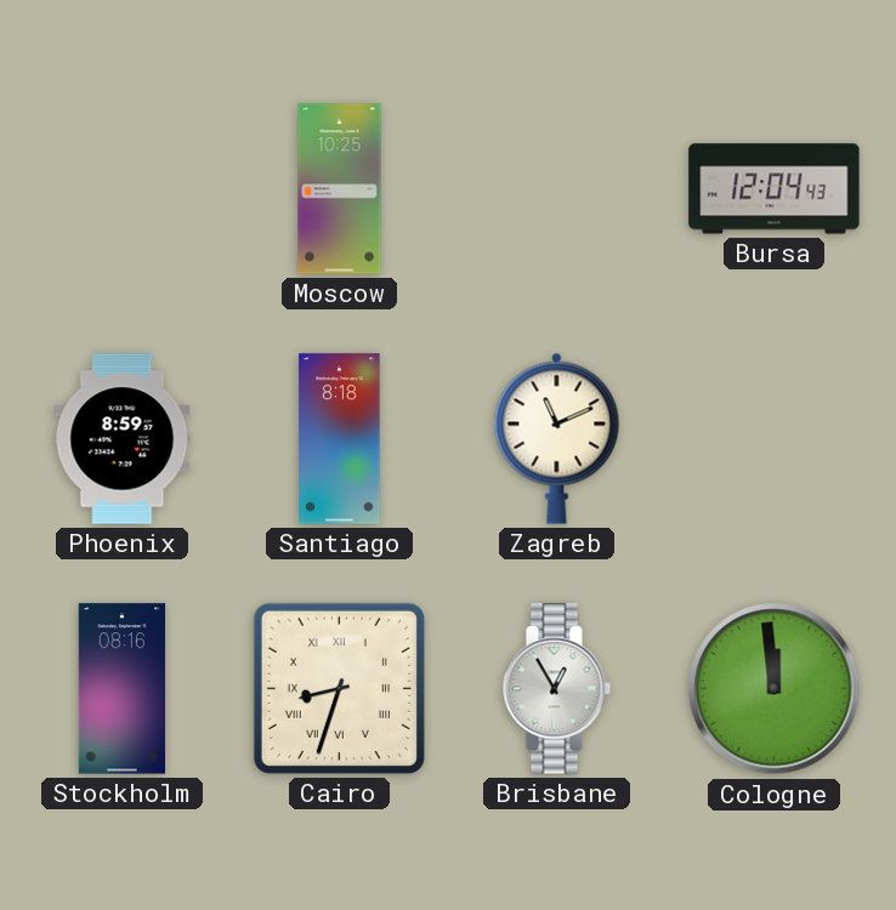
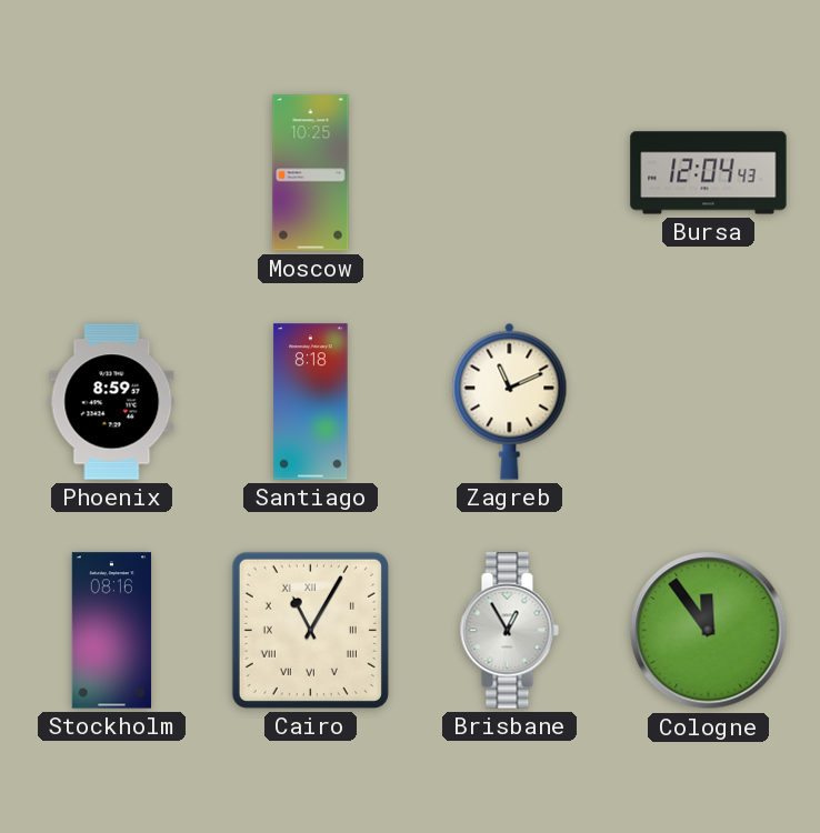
Cairo: 8:33 -> 11:05
Cologne: 11:59 -> 11:54
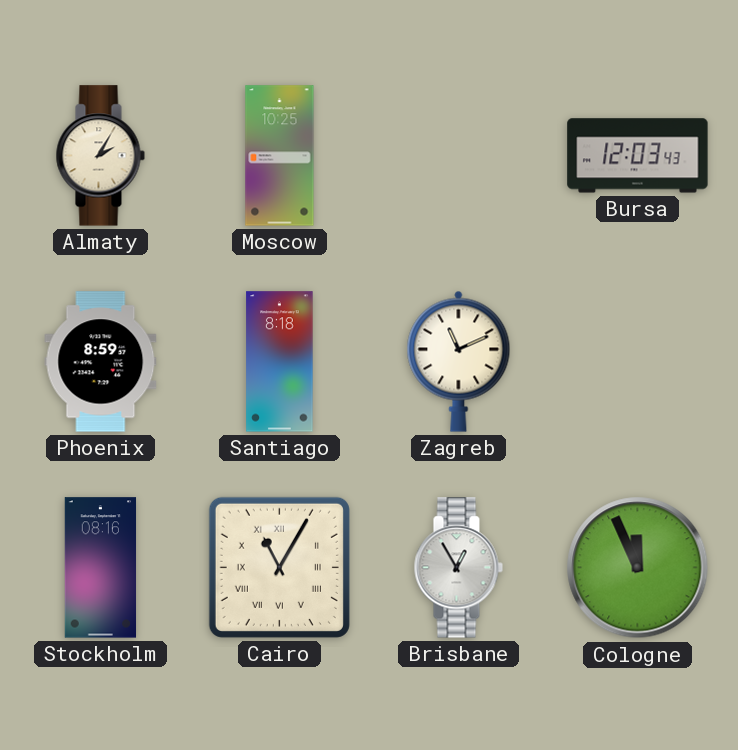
Almaty: none -> 2:05
Bursa: 12:04 -> 12:03
Cologne: 11:54 -> 11:56
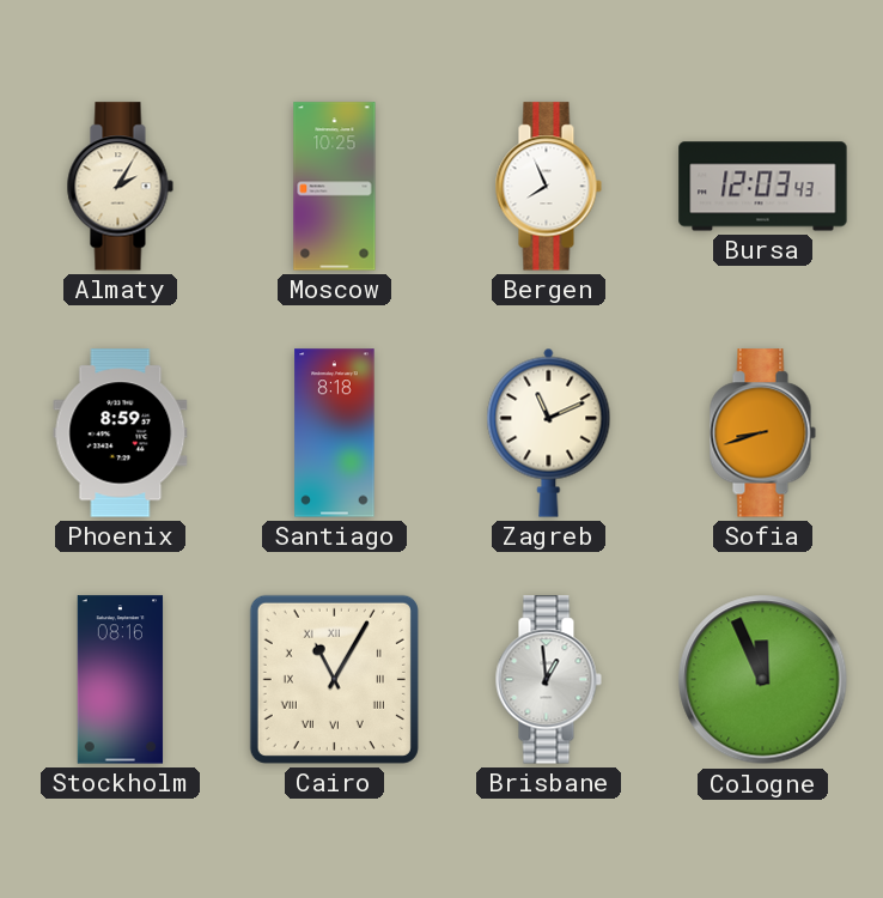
Bergen: none -> 7:56
Sofia: none -> 8:42
Brisbane: 12:55 -> 12:59
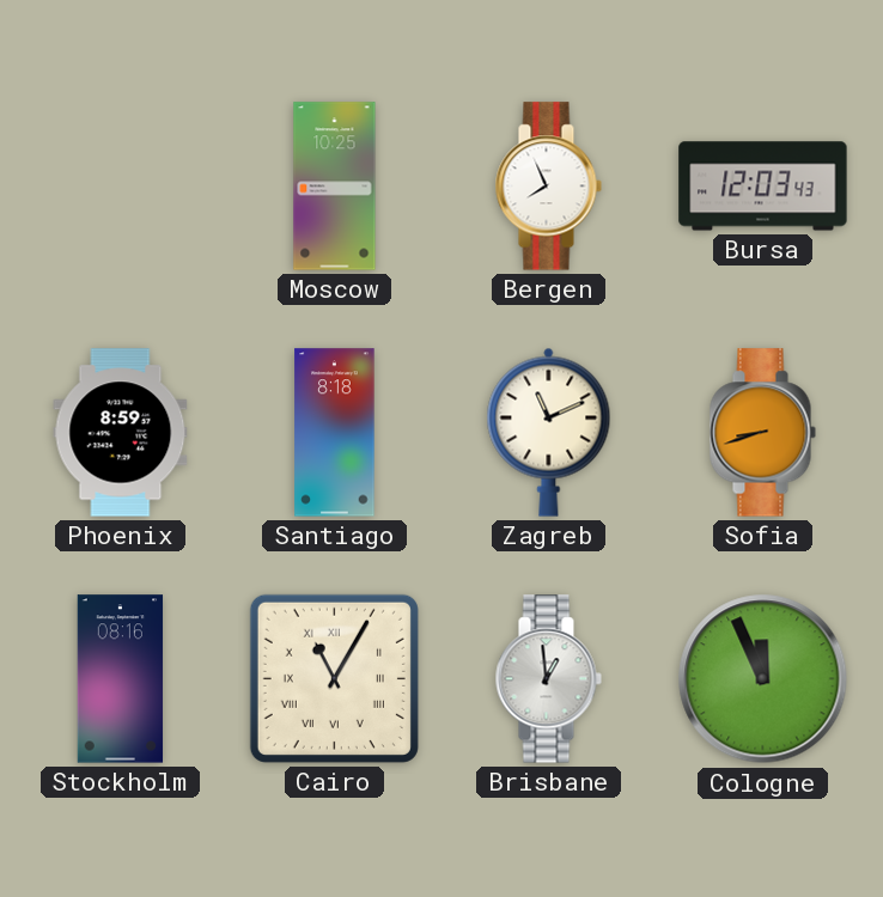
Almaty: 2:05 -> none
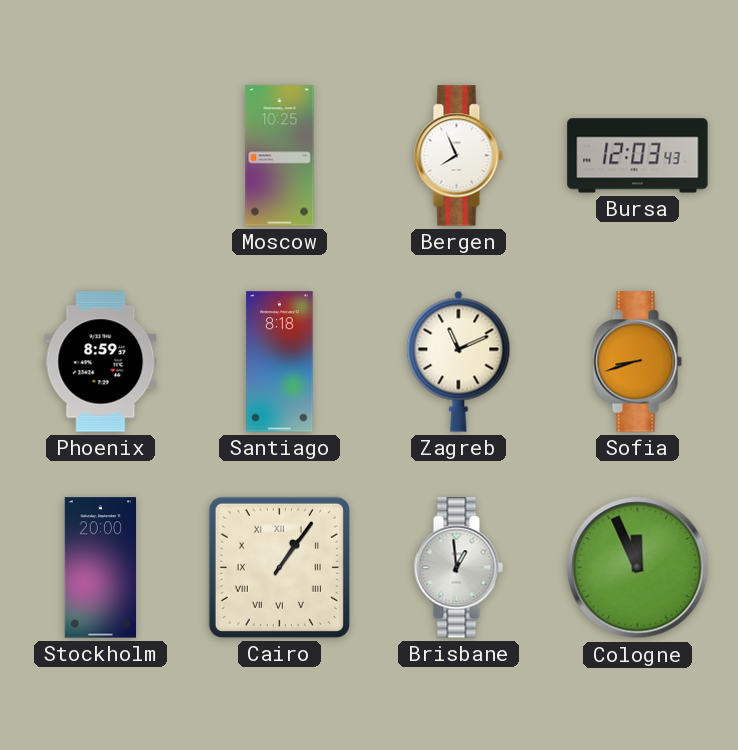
Stockholm: 08:16 -> 20:00
Cairo: 11:05 -> 1:06
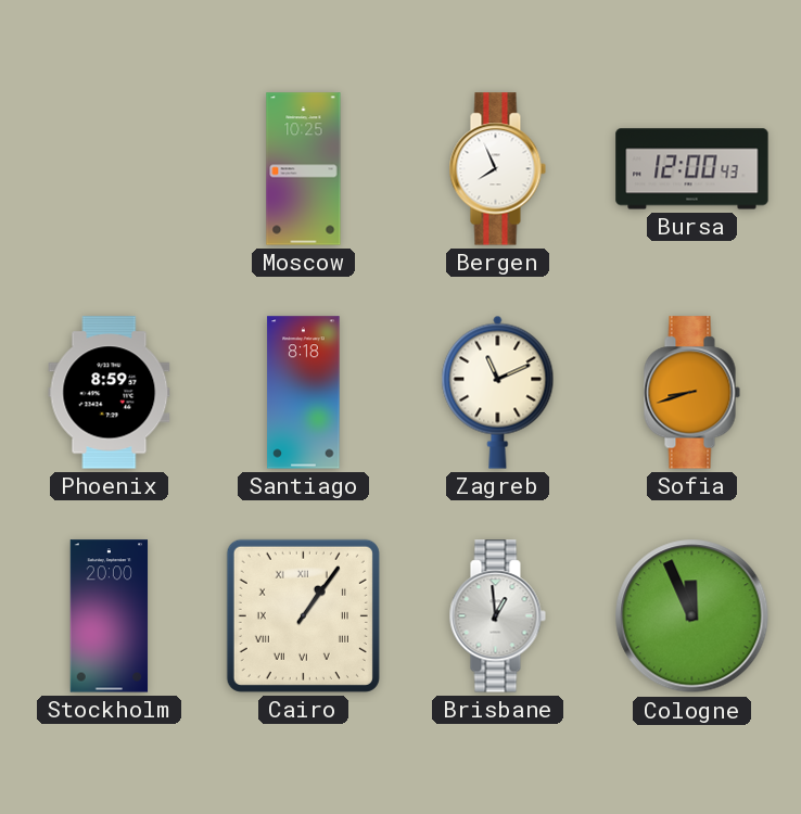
Bursa: 12:03 -> 12:00
